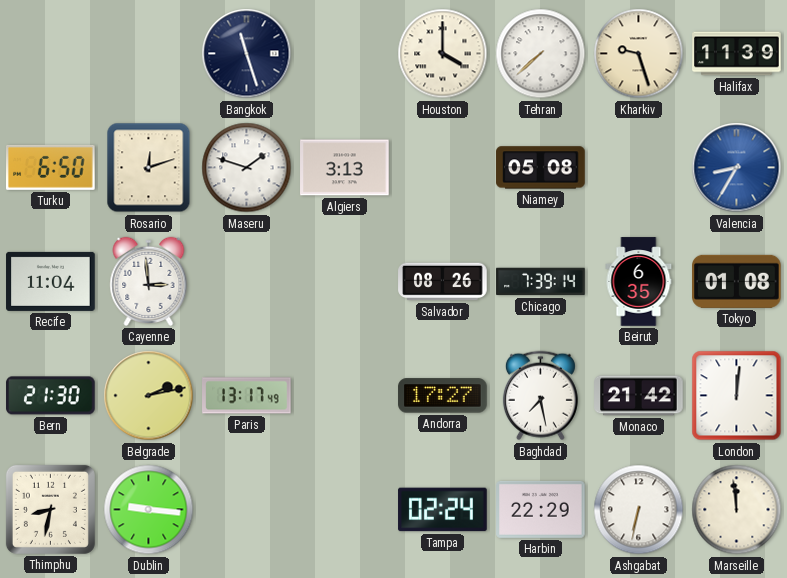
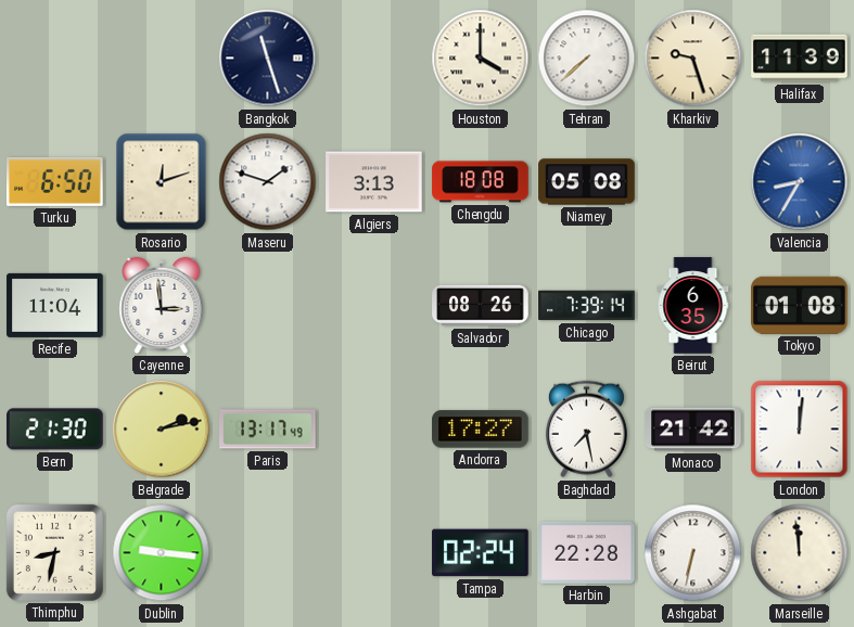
Chengdu: none -> 18:08
Harbin: 22:29 -> 22:28
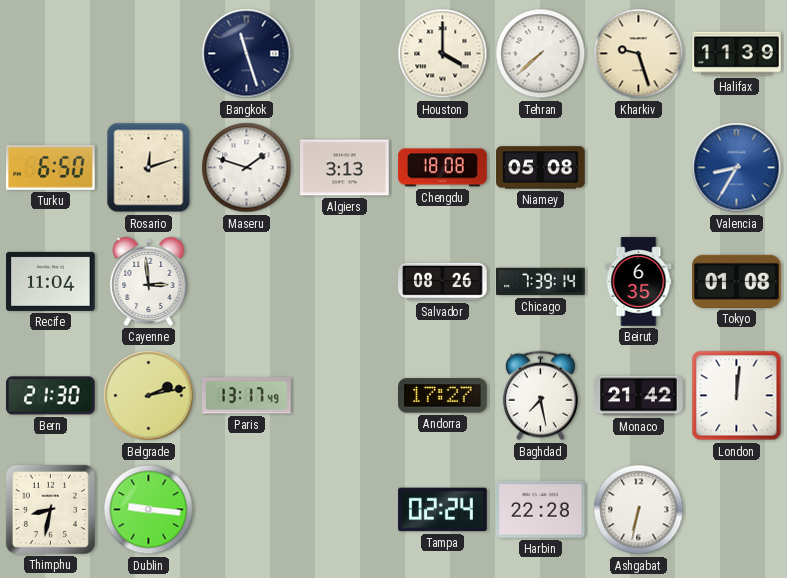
Marseille: 11:59 -> none
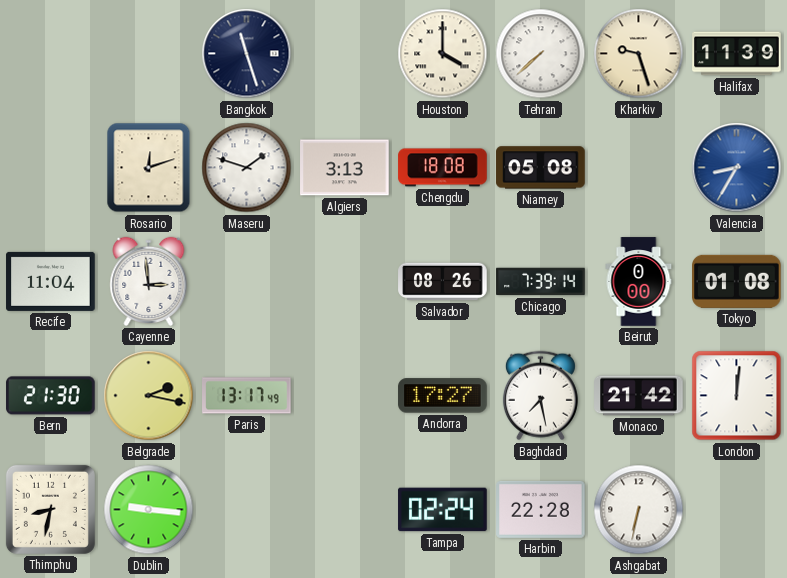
Turku: 6:50 -> none
Beirut: 6:35 -> 0:00
Belgrade: 2:13 -> 2:17
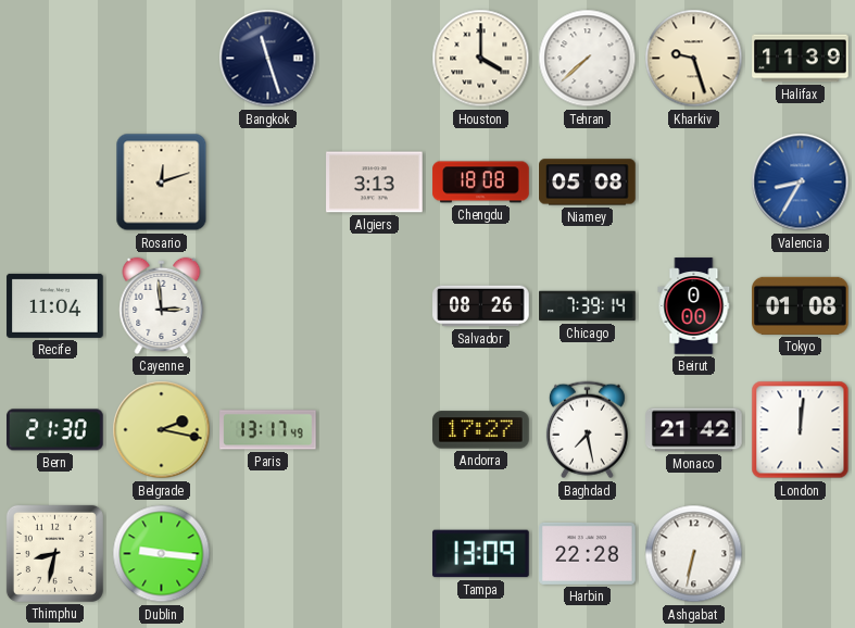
Maseru: 1:48 -> none
Tampa: 02:24 -> 13:09
